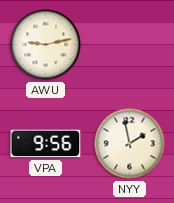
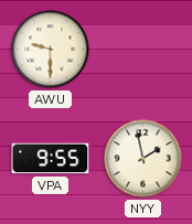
AWU: 9:13 -> 9:30
VPA: 9:56 -> 9:55
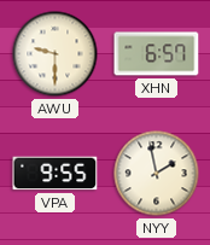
XHN: none -> 6:57
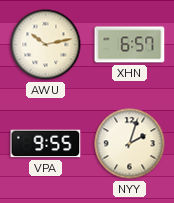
AWU: 9:30 -> 10:13
NYY: 1:58 -> 2:03
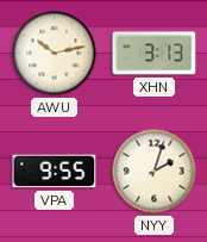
XHN: 6:57 -> 3:13
